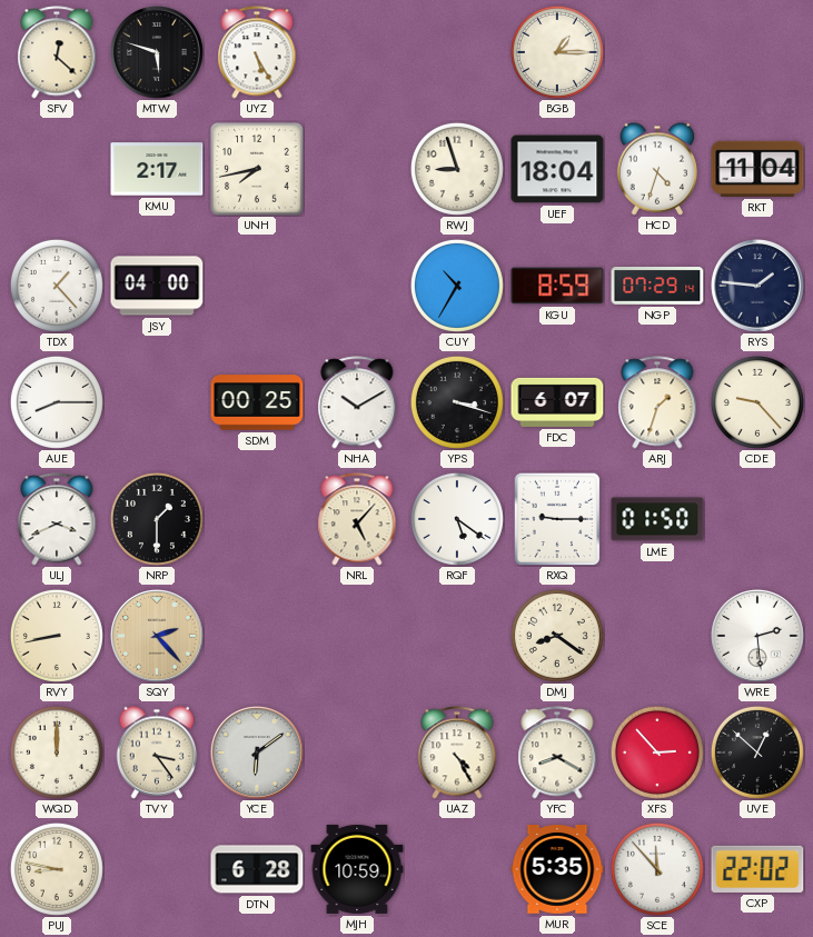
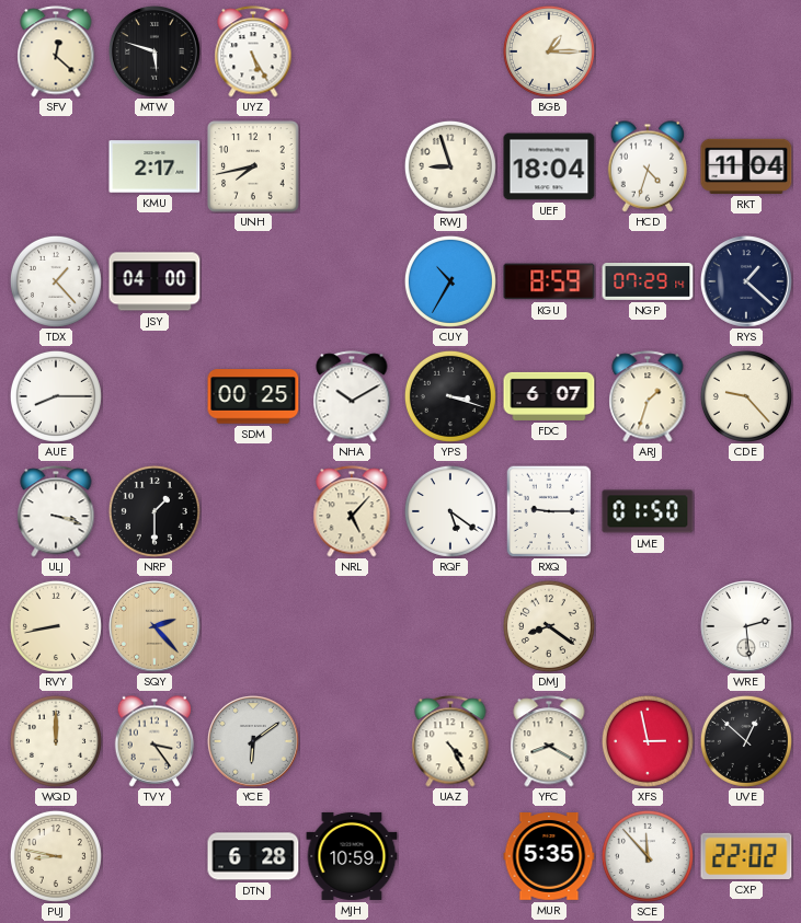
RYS: 1:46 -> 1:22
ULJ: 3:41 -> 3:18
XFS: 2:53 -> 2:58
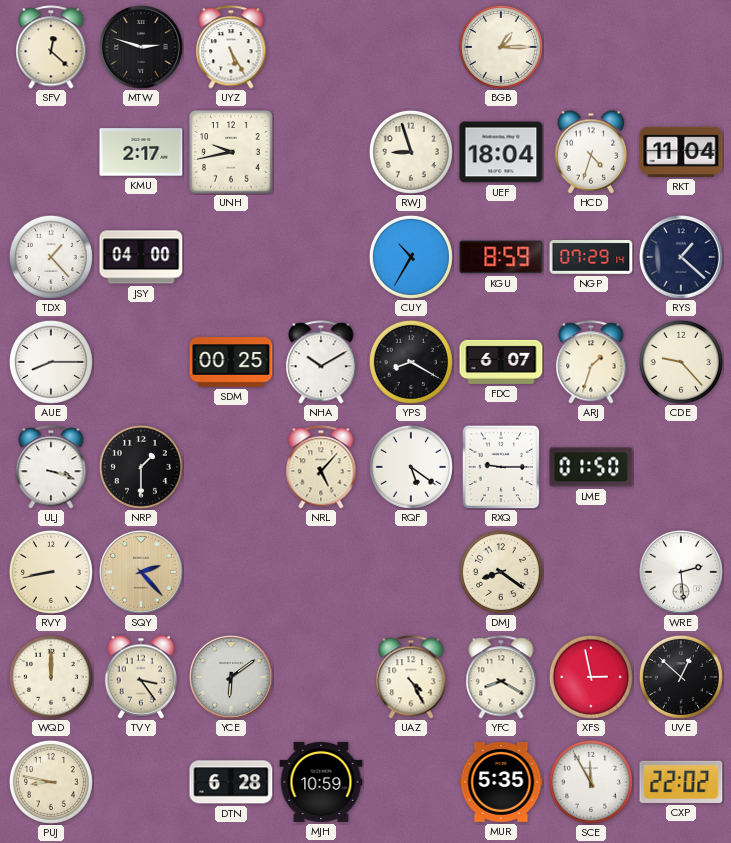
MTW: 5:48 -> 2:48
UNH: 7:43 -> 9:43
YPS: 3:18 -> 8:20
SCE: 11:53 -> 11:55
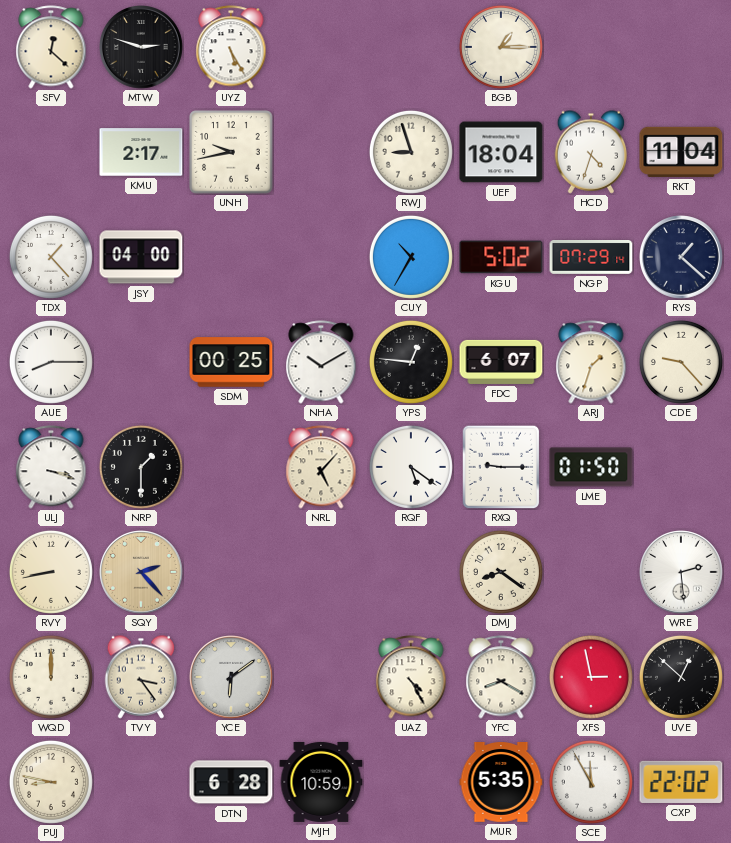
KGU: 8:59 -> 5:02
YPS: 8:20 -> 12:46
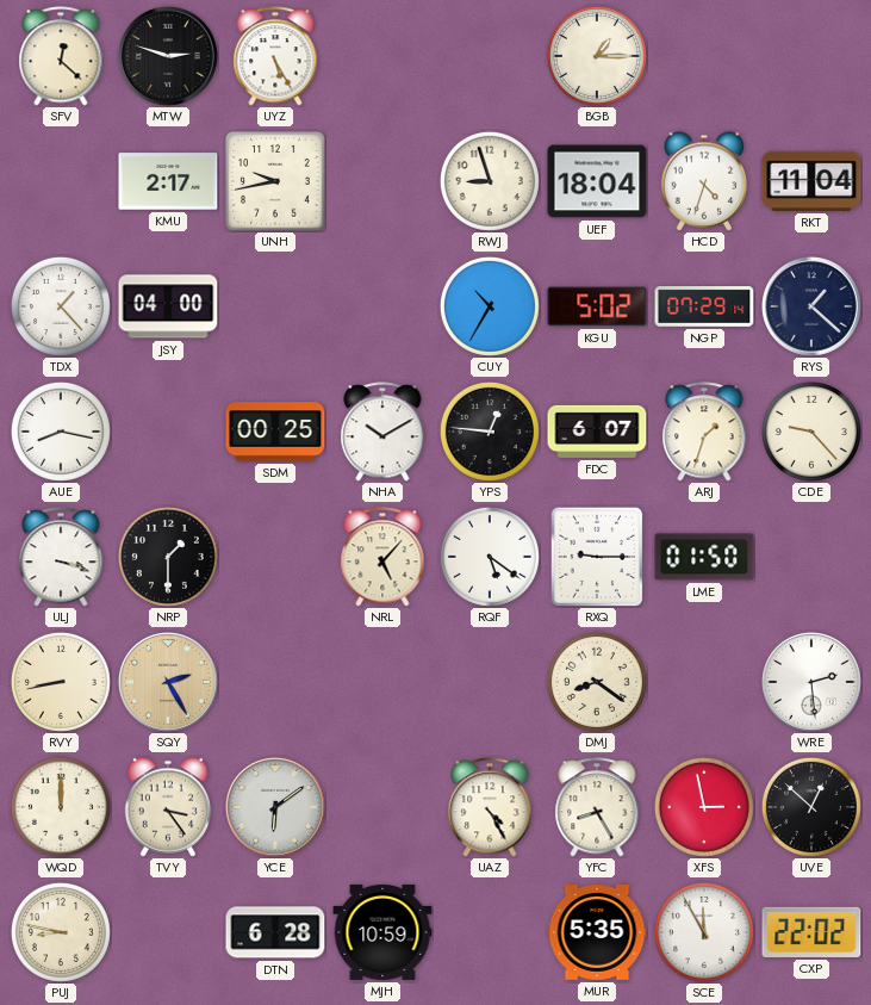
AUE: 8:15 -> 8:17
SQY: 2:23 -> 2:25
YFC: 8:20 -> 8:25
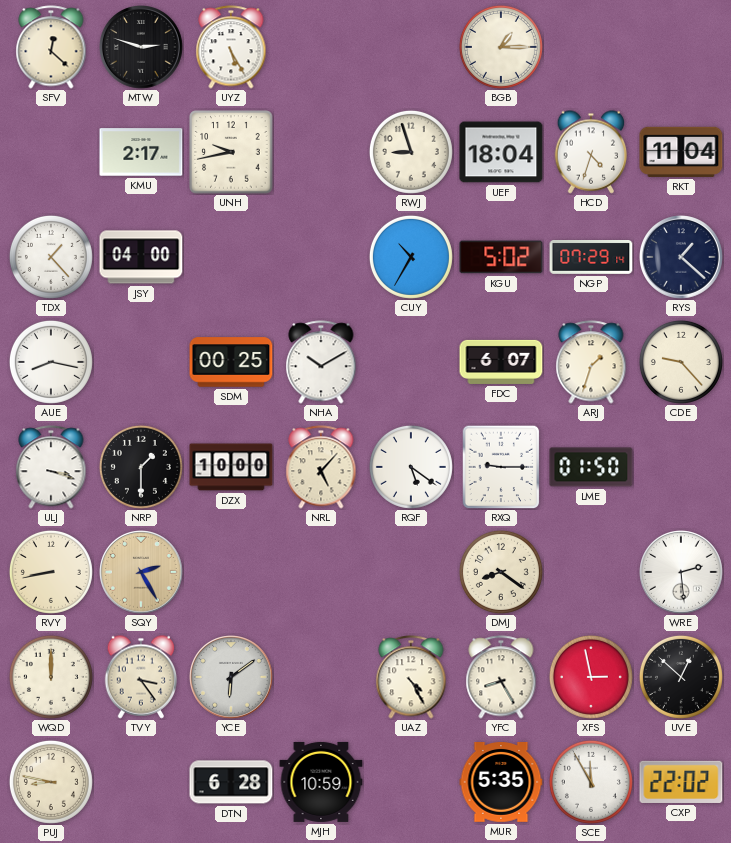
YPS: 12:46 -> none
DZX: none -> 10:00
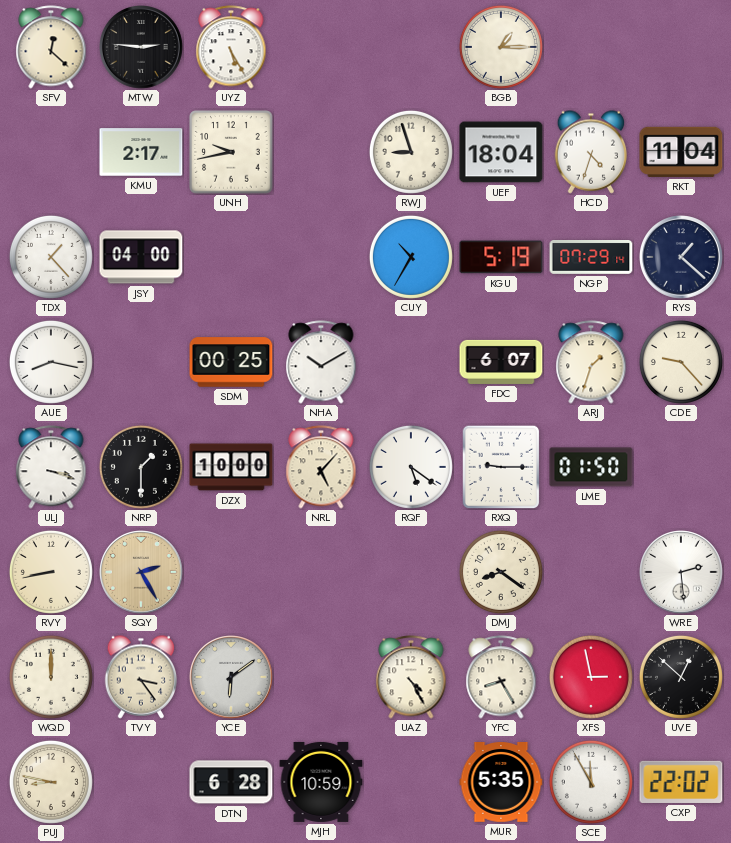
MTW: 2:48 -> 2:46
KGU: 5:02 -> 5:19
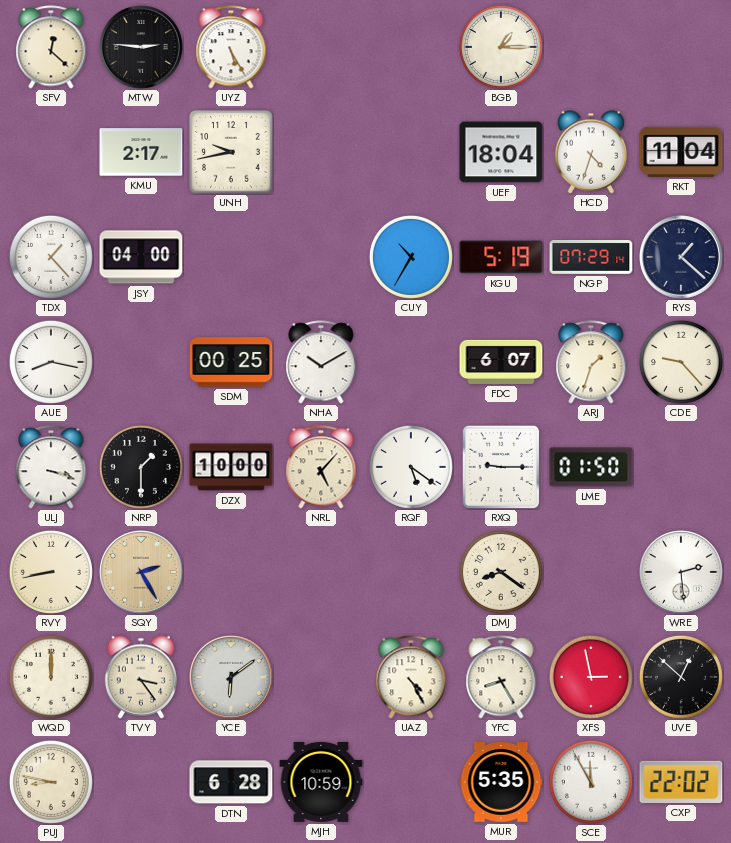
RWJ: 8:57 -> none
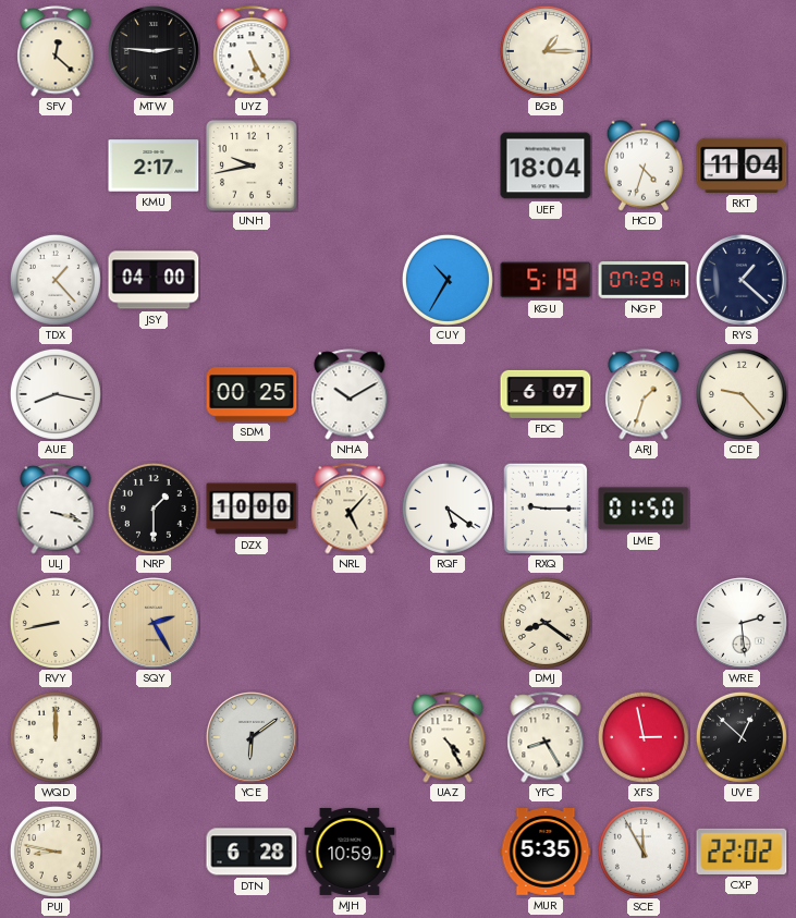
TVY: 3:24 -> none
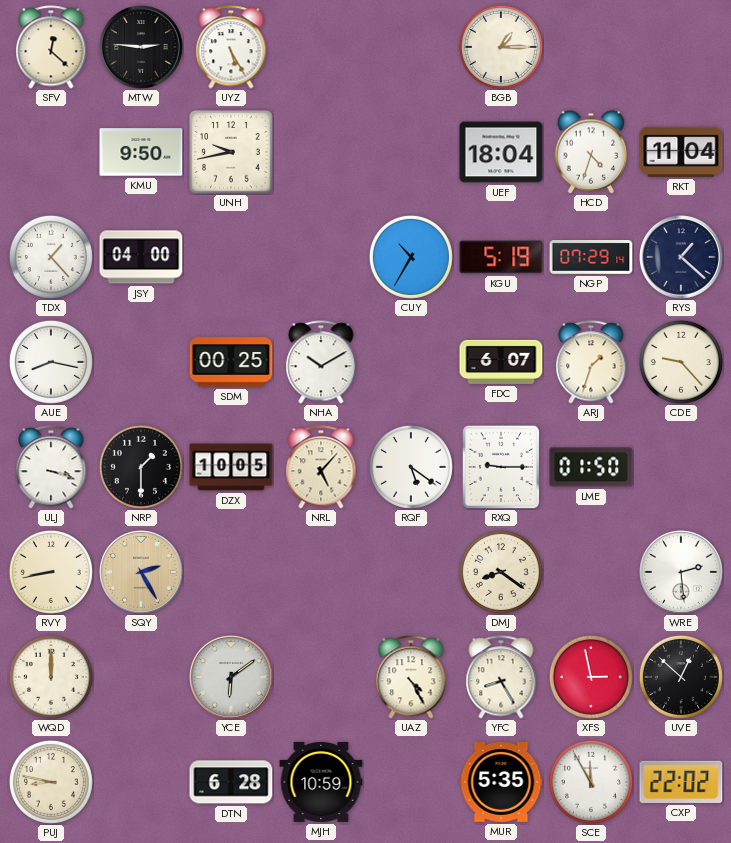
KMU: 2:17 -> 9:50
DZX: 10:00 -> 10:05
